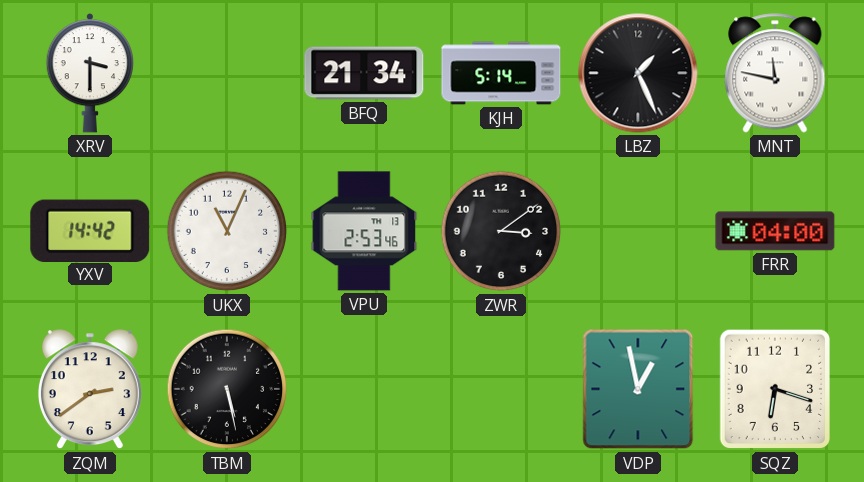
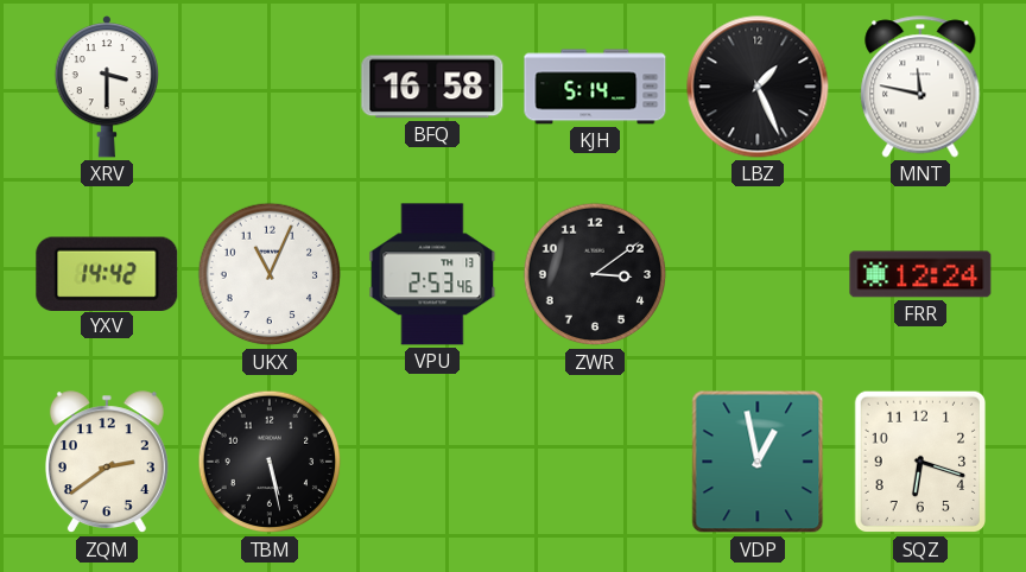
BFQ: 21:34 -> 16:58
FRR: 04:00 -> 12:24
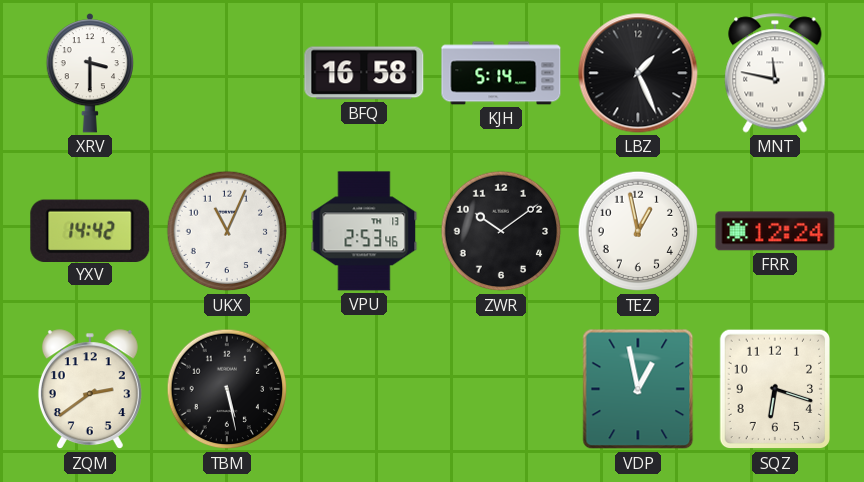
ZWR: 3:09 -> 10:09
TEZ: none -> 12:58
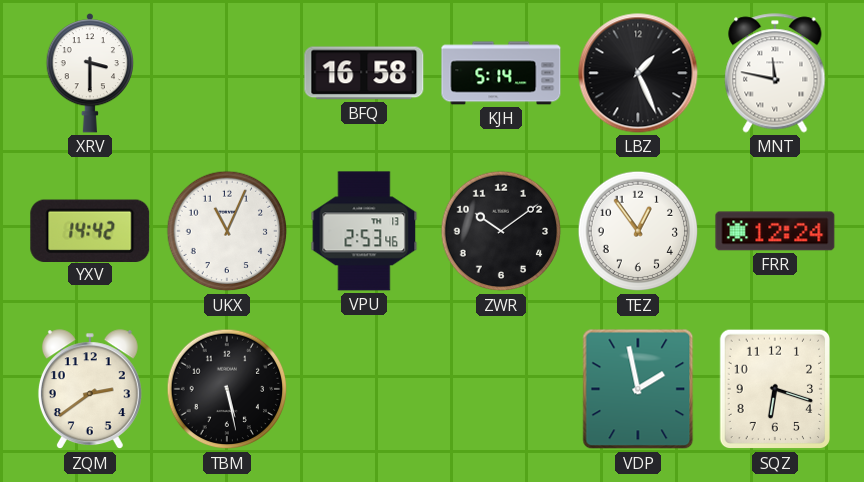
TEZ: 12:58 -> 12:54
VDP: 12:58 -> 1:58
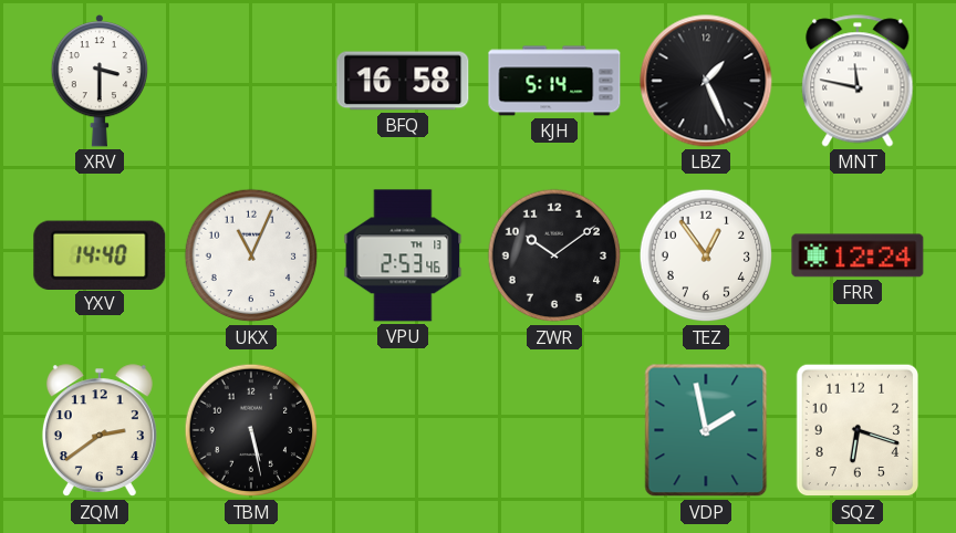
YXV: 14:42 -> 14:40
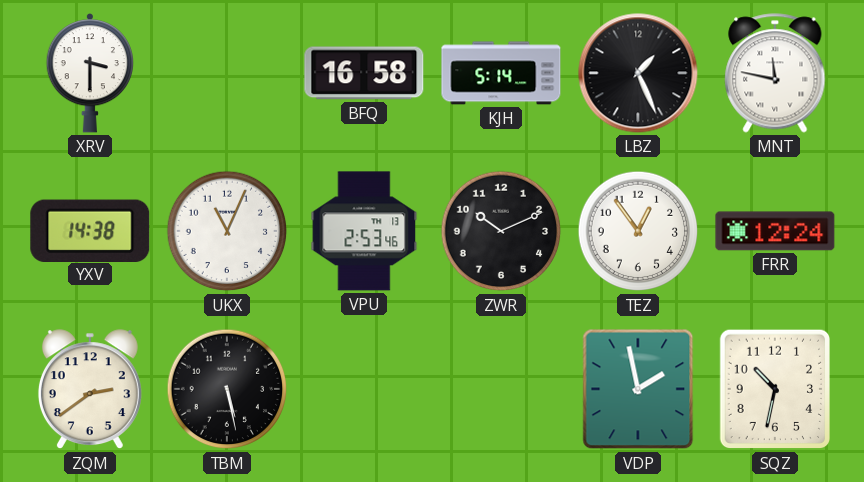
YXV: 14:40 -> 14:38
ZWR: 10:09 -> 10:11
SQZ: 6:18 -> 10:32
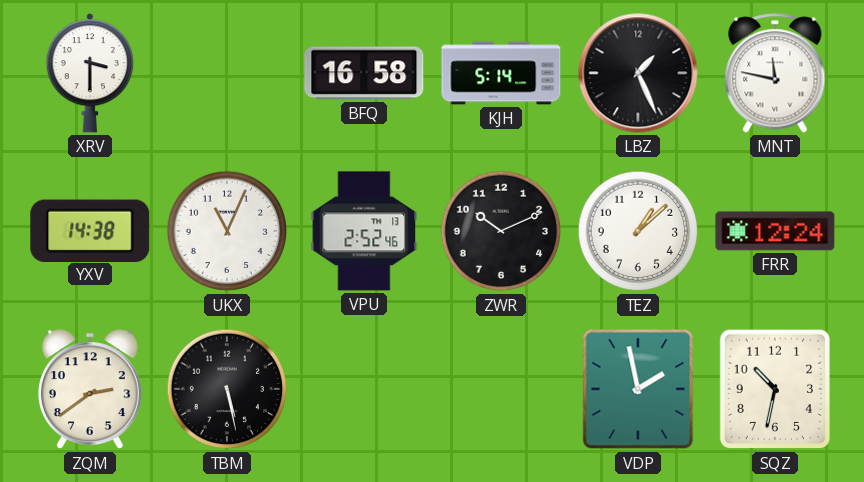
VPU: 2:53 -> 2:52
TEZ: 12:54 -> 1:08
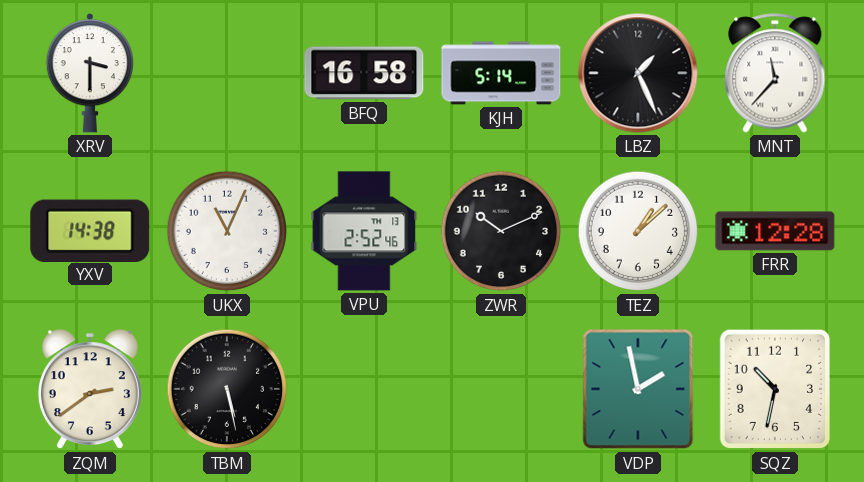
MNT: 11:47 -> 11:37
FRR: 12:24 -> 12:28
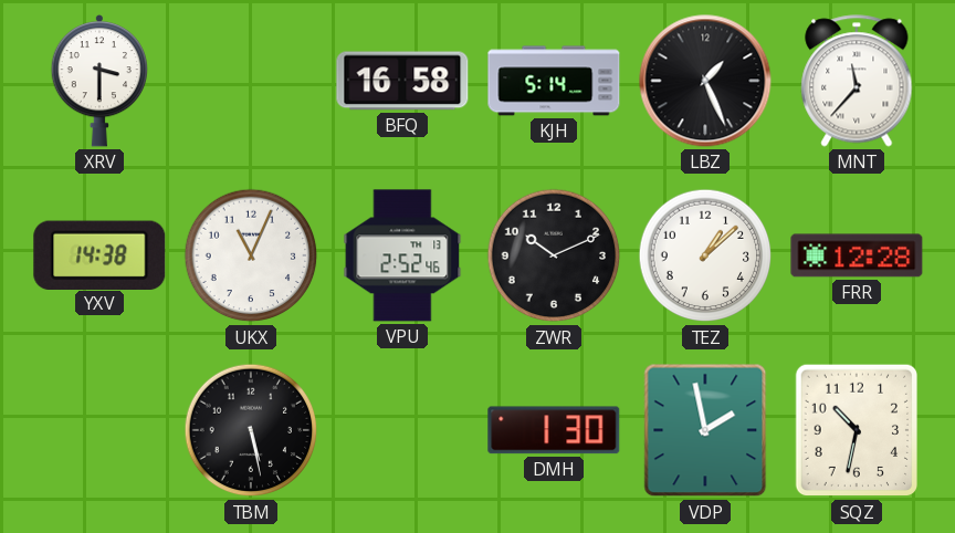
ZQM: 2:39 -> none
DMH: none -> 1:30
